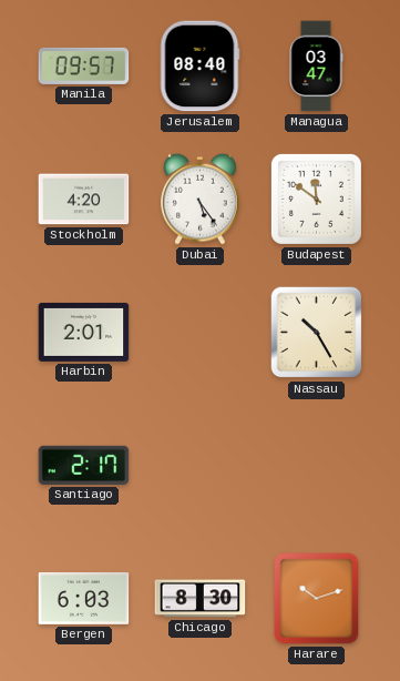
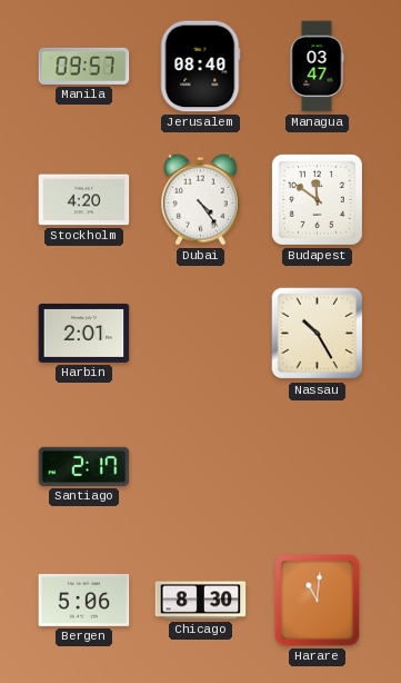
Dubai: 5:24 -> 4:24
Bergen: 6:03 -> 5:06
Harare: 10:12 -> 11:01
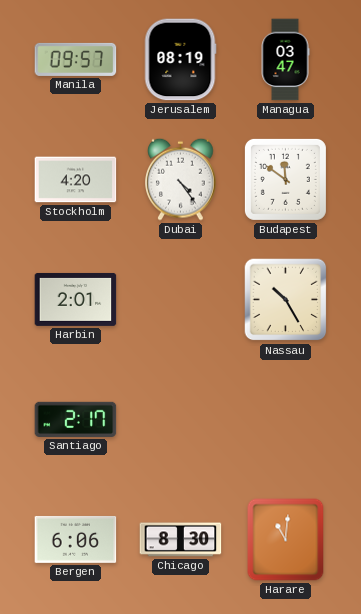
Jerusalem: 08:40 -> 08:19
Bergen: 5:06 -> 6:06
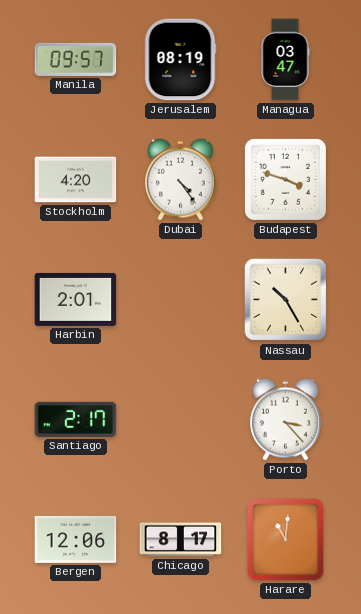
Budapest: 11:51 -> 3:48
Porto: none -> 3:23
Bergen: 6:06 -> 12:06
Chicago: 8:30 -> 8:17
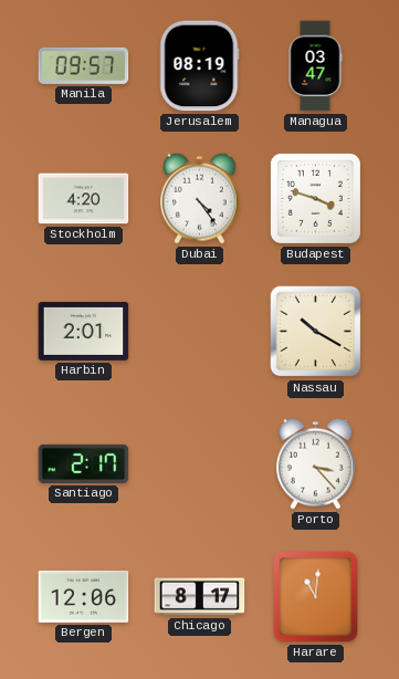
Nassau: 10:25 -> 10:20
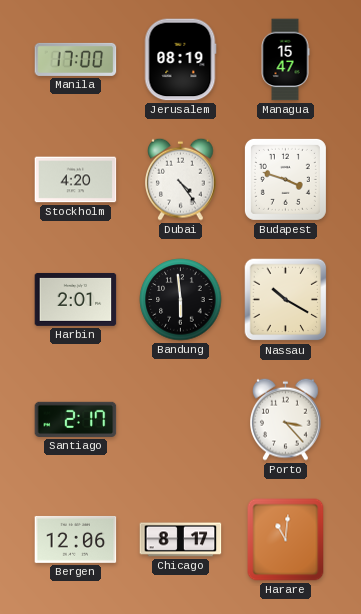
Manila: 09:57 -> 17:00
Managua: 03:47 -> 15:47
Bandung: none -> 5:59
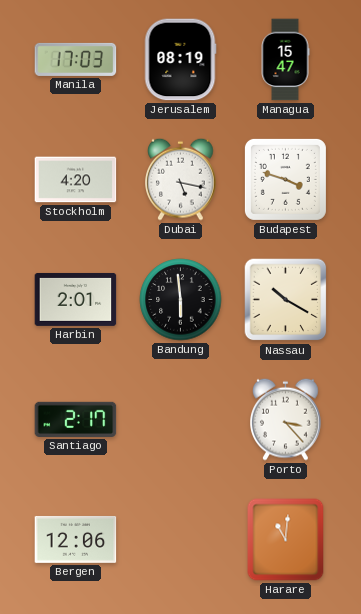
Manila: 17:00 -> 17:03
Dubai: 4:24 -> 5:17
Chicago: 8:17 -> none
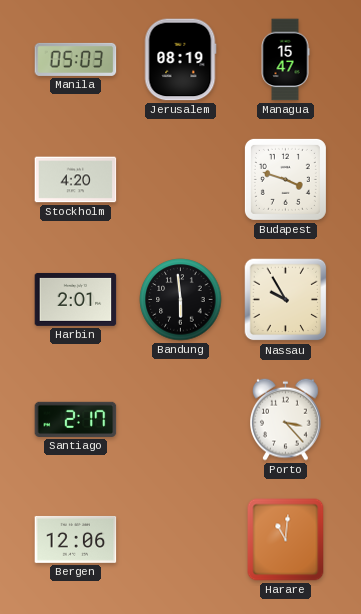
Manila: 17:03 -> 05:03
Dubai: 5:17 -> none
Nassau: 10:20 -> 9:55
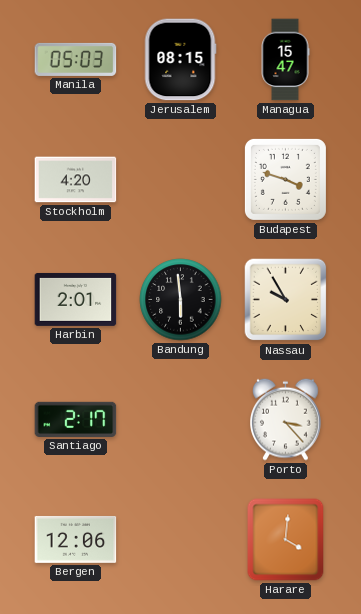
Jerusalem: 08:19 -> 08:15
Harare: 11:01 -> 4:01
